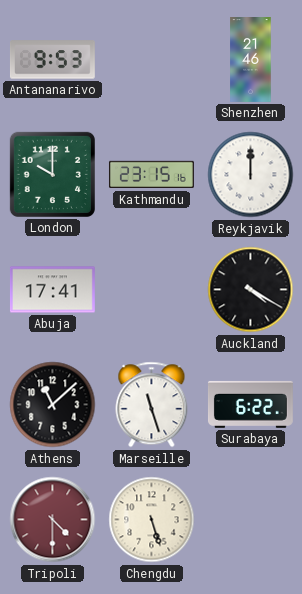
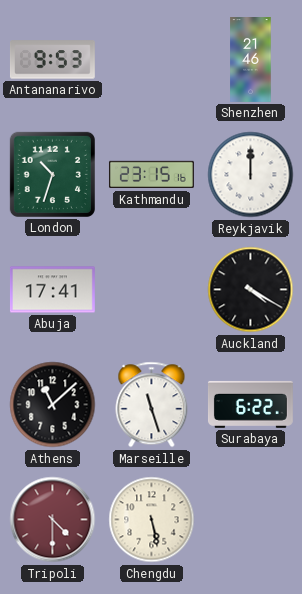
London: 10:00 -> 10:33
Chengdu: 5:27 -> 5:28
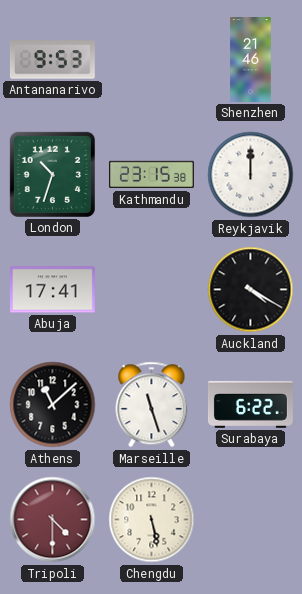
Kathmandu: 23:15:16 -> 23:15:38
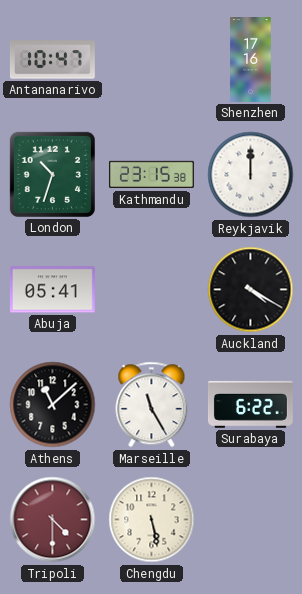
Antananarivo: 9:53 -> 10:47
Shenzhen: 21:46 -> 17:16
Abuja: 17:41 -> 05:41
Marseille: 11:27 -> 11:25
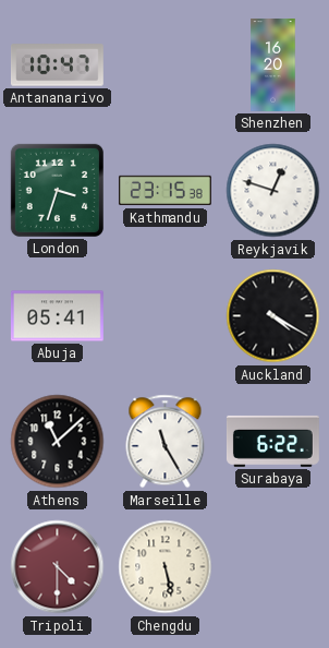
Shenzhen: 17:16 -> 16:20
London: 10:33 -> 3:33
Reykjavik: 12:00 -> 12:48
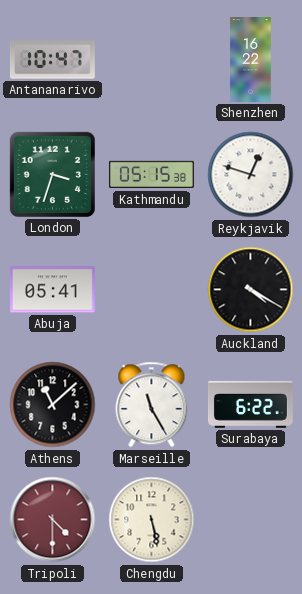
Shenzhen: 16:20 -> 16:22
Kathmandu: 23:15 -> 05:15
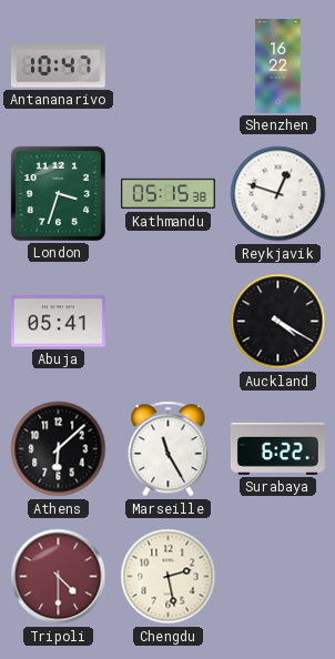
Athens: 11:08 -> 6:08
Chengdu: 5:28 -> 2:28
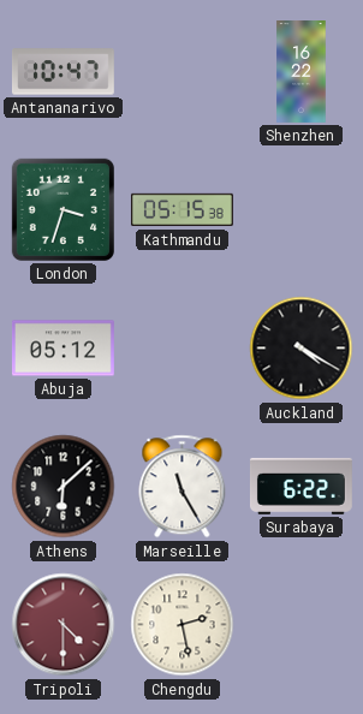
Reykjavik: 12:48 -> none
Abuja: 05:41 -> 05:12
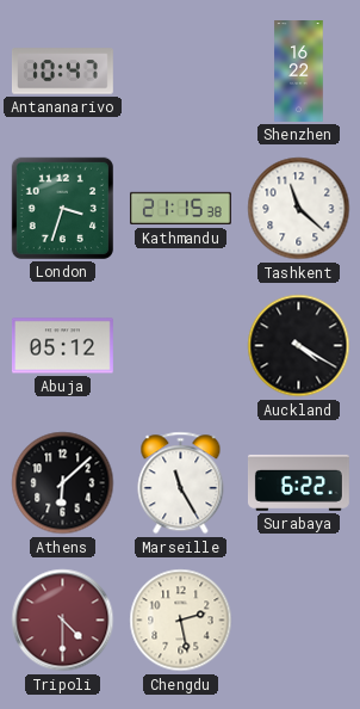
Kathmandu: 05:15 -> 21:15
Tashkent: none -> 11:22
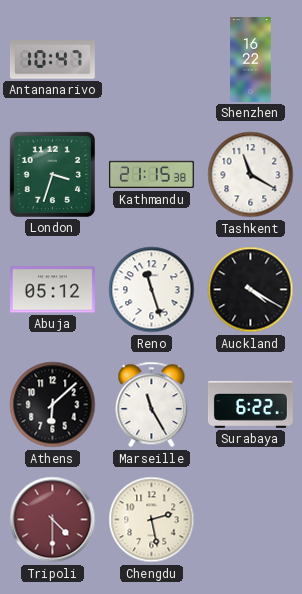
Tashkent: 11:22 -> 11:20
Reno: none -> 11:27
